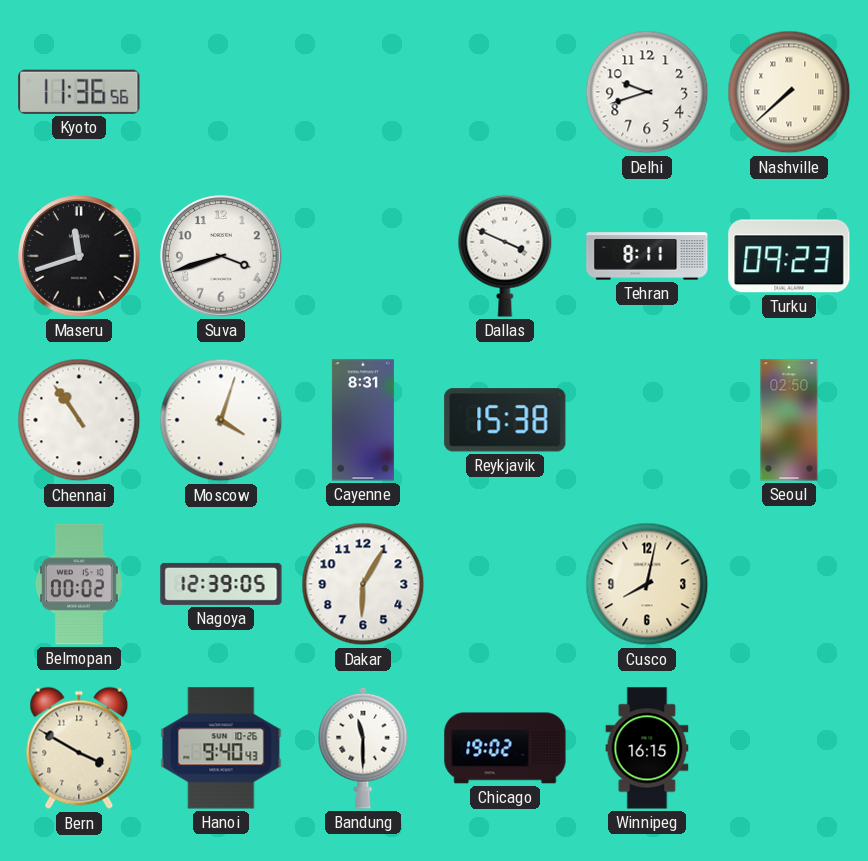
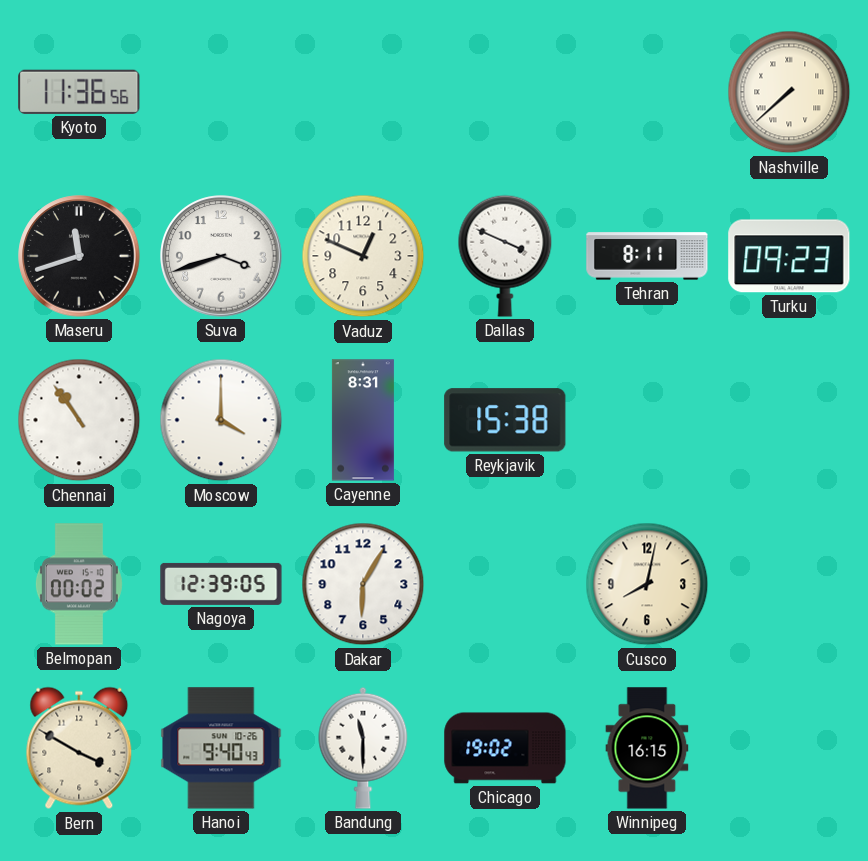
Delhi: 9:42 -> none
Vaduz: none -> 12:49
Moscow: 4:03 -> 4:00
Seoul: 02:50 -> none
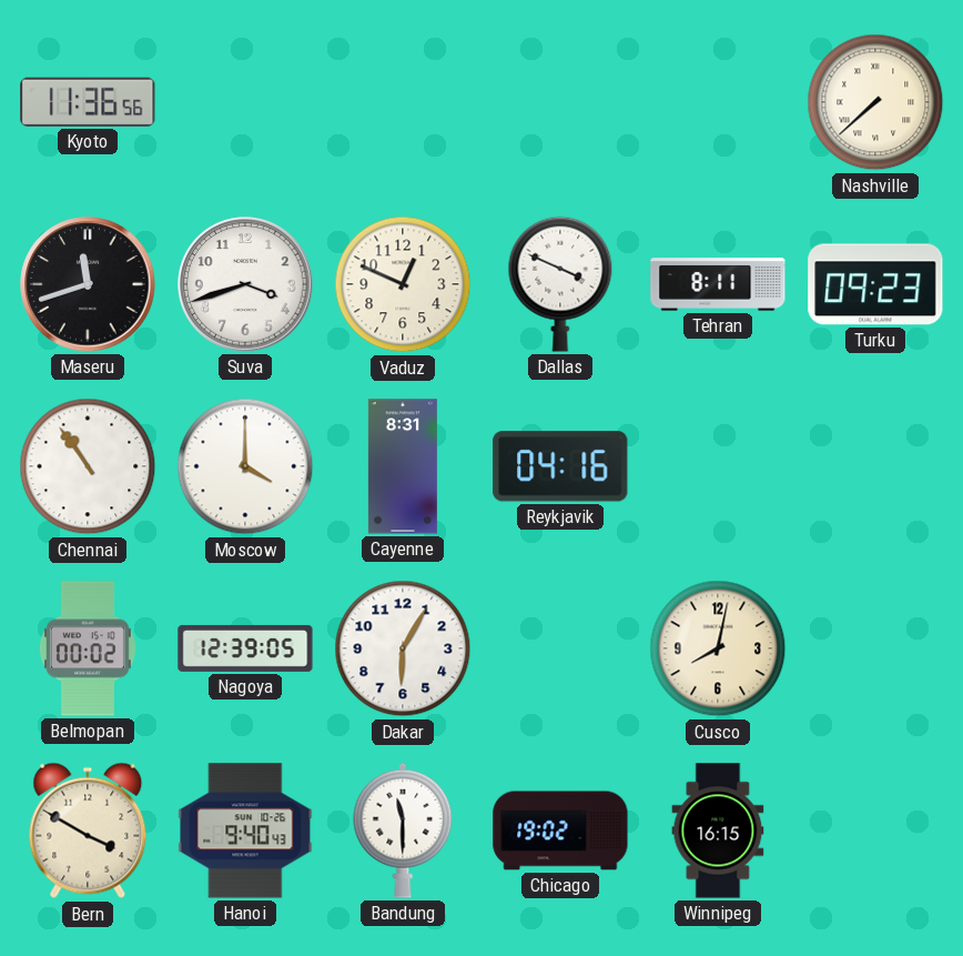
Reykjavik: 15:38 -> 04:16
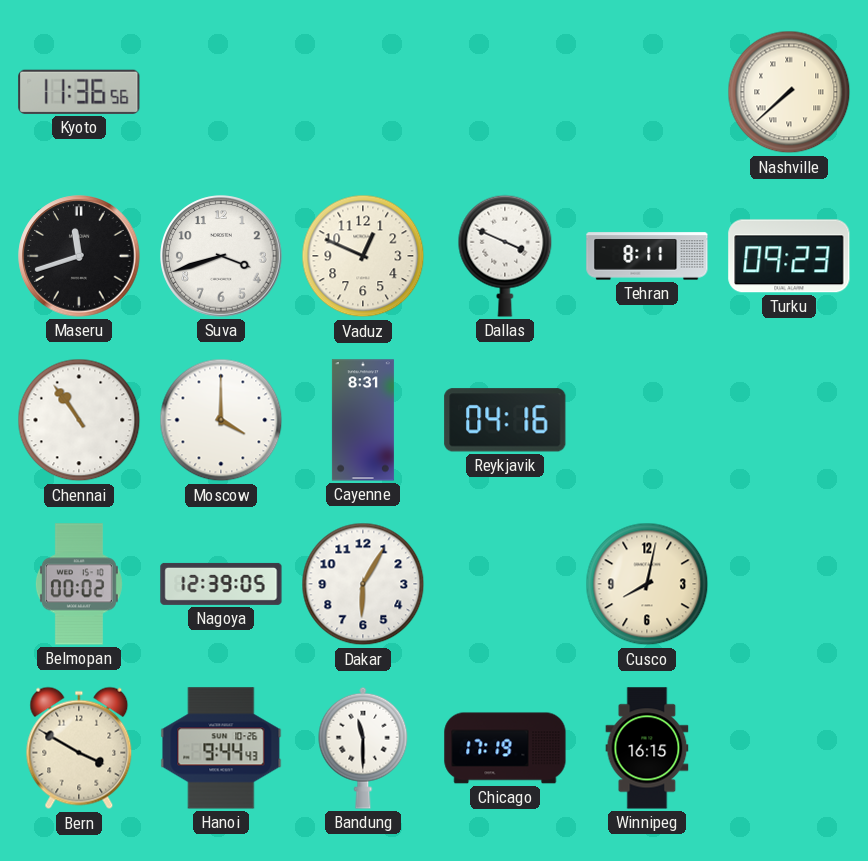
Hanoi: 9:40 -> 9:44
Chicago: 19:02 -> 17:19
